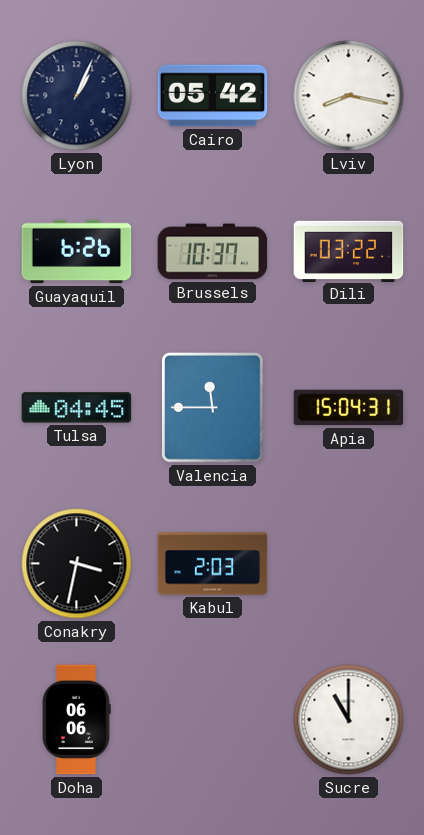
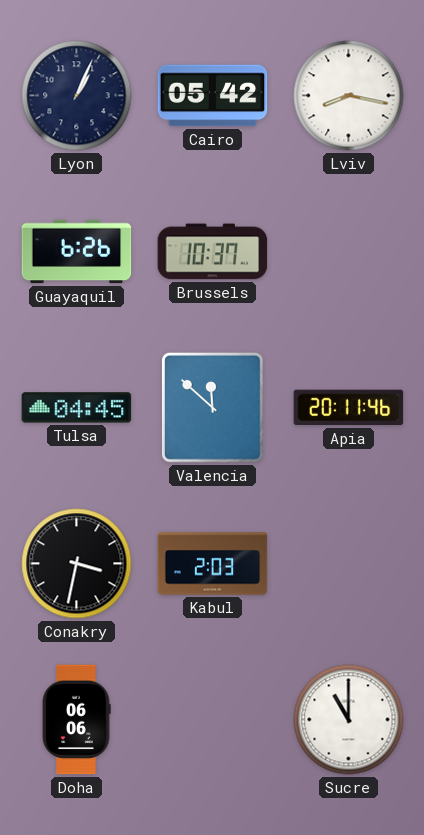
Dili: 03:22 -> none
Valencia: 11:45 -> 11:52
Apia: 15:04 -> 20:11
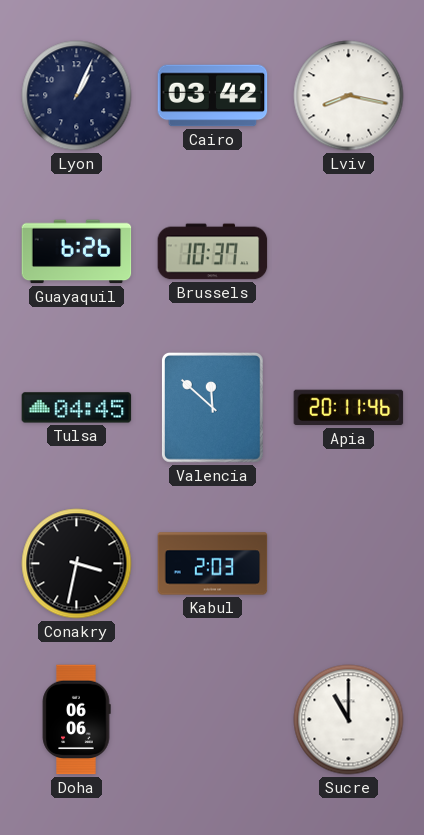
Cairo: 05:42 -> 03:42
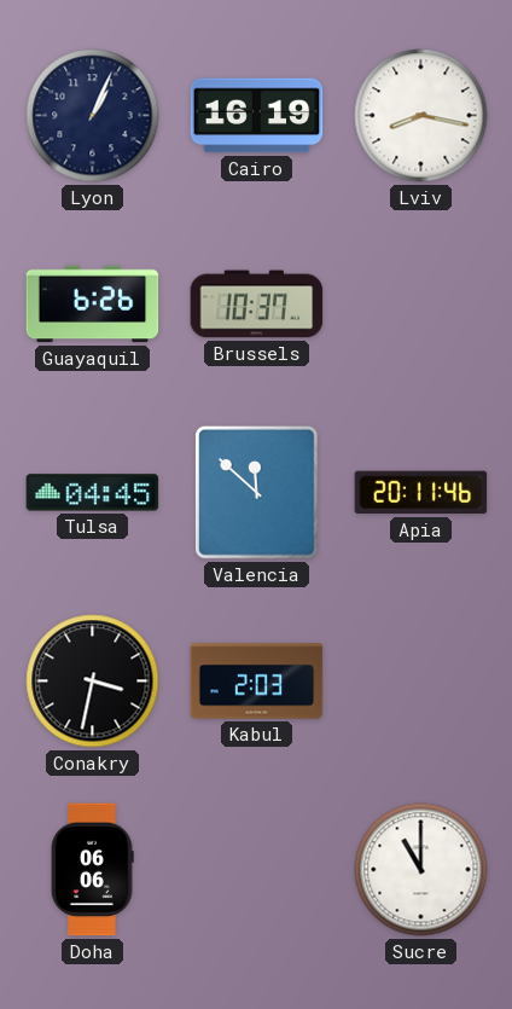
Cairo: 03:42 -> 16:19
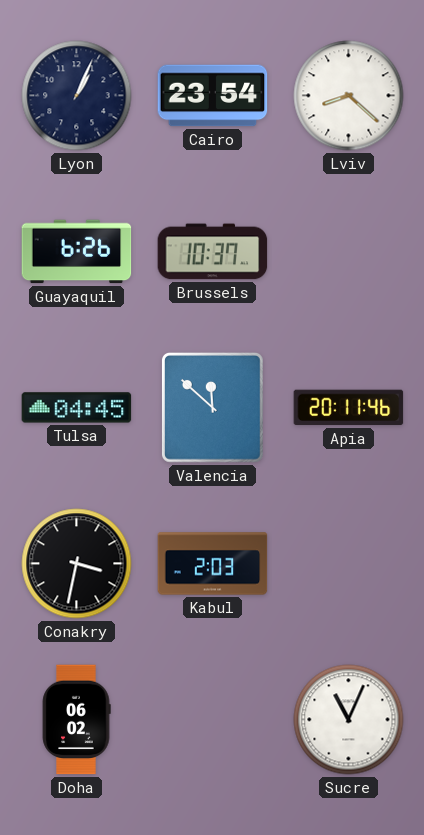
Cairo: 16:19 -> 23:54
Lviv: 8:17 -> 8:22
Doha: 06:06 -> 06:02
Sucre: 11:00 -> 11:04
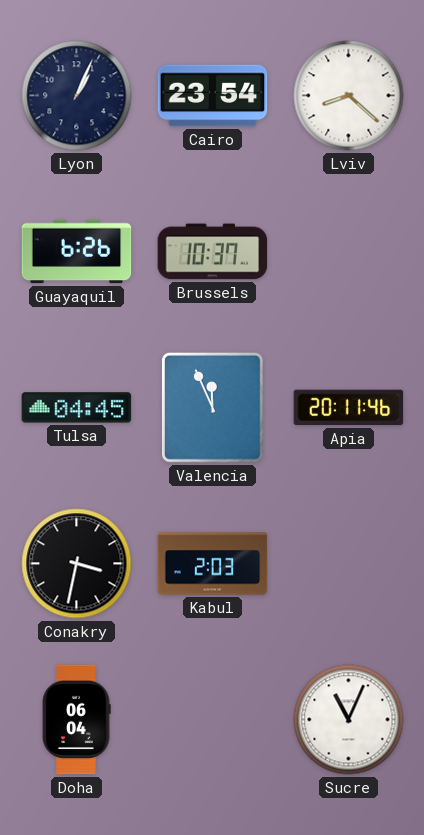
Valencia: 11:52 -> 11:56
Doha: 06:02 -> 06:04
